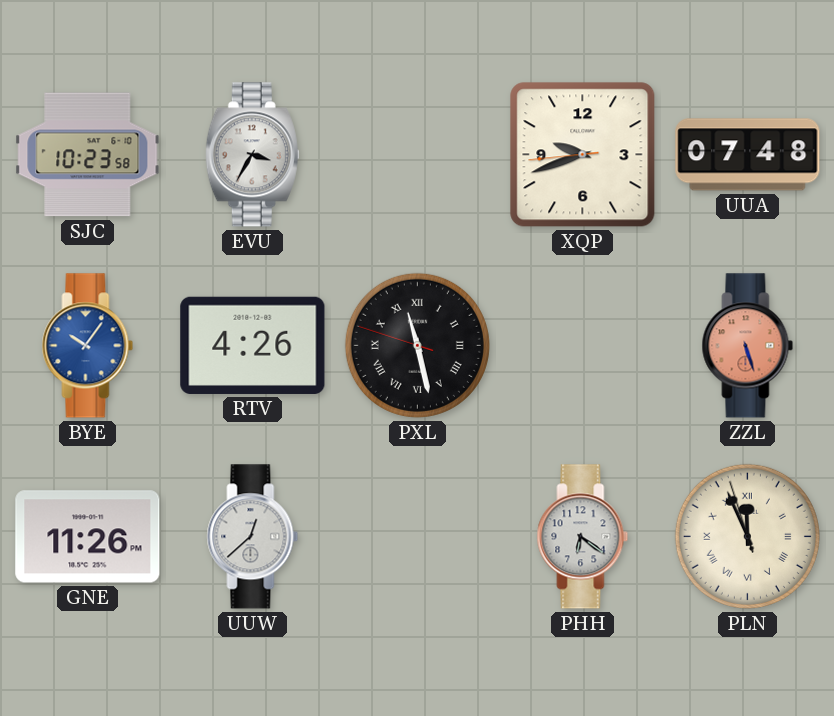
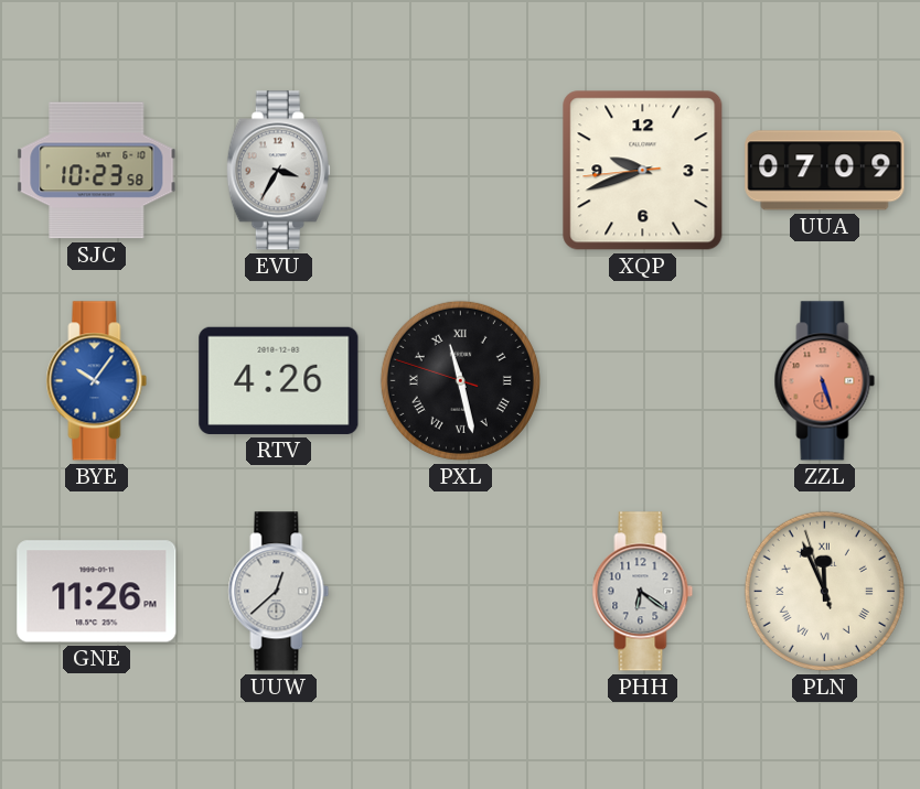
UUA: 07:48 -> 07:09
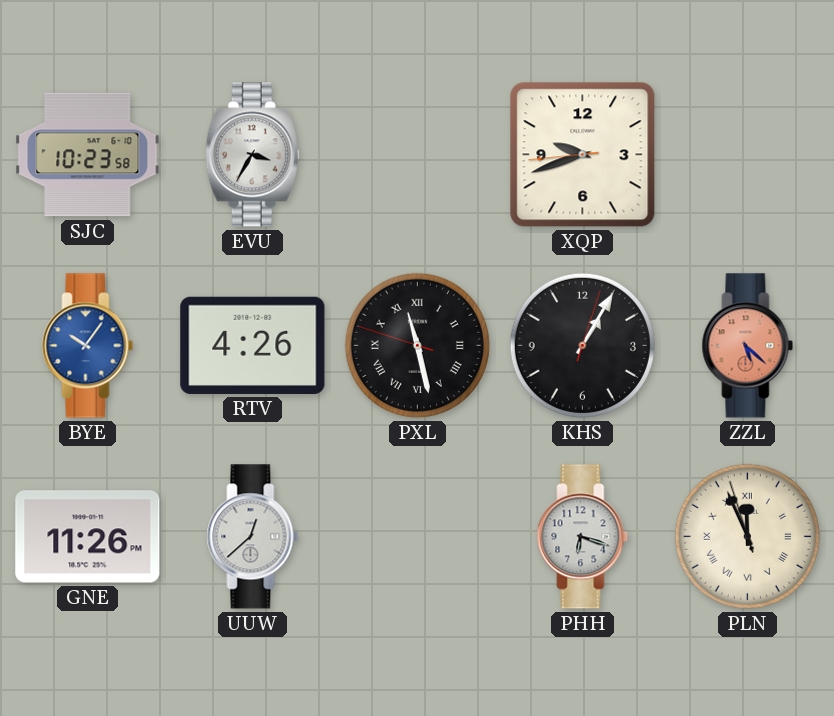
UUA: 07:09 -> none
KHS: none -> 1:05
ZZL: 5:27 -> 5:22
PHH: 6:21 -> 6:18
